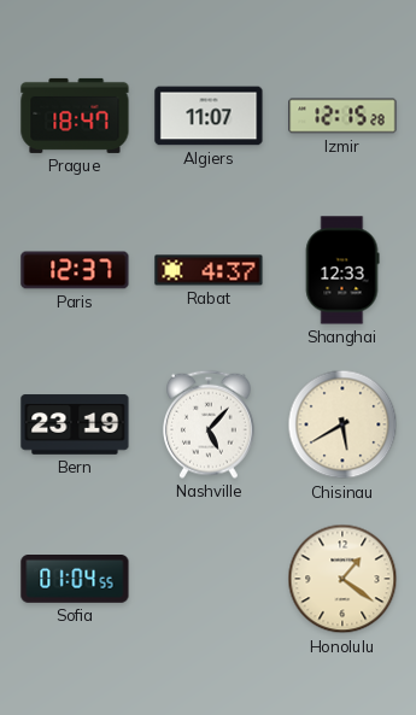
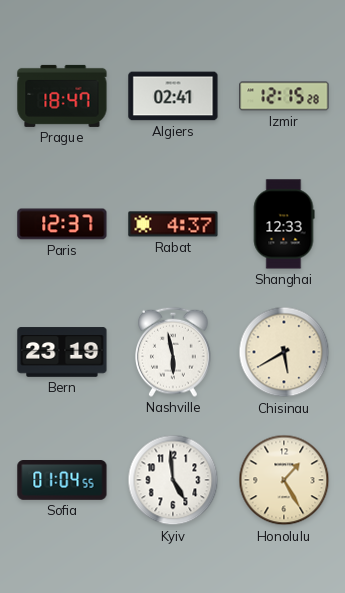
Algiers: 11:07 -> 02:41
Nashville: 5:07 -> 5:58
Kyiv: none -> 4:59
Honolulu: 1:21 -> 1:25
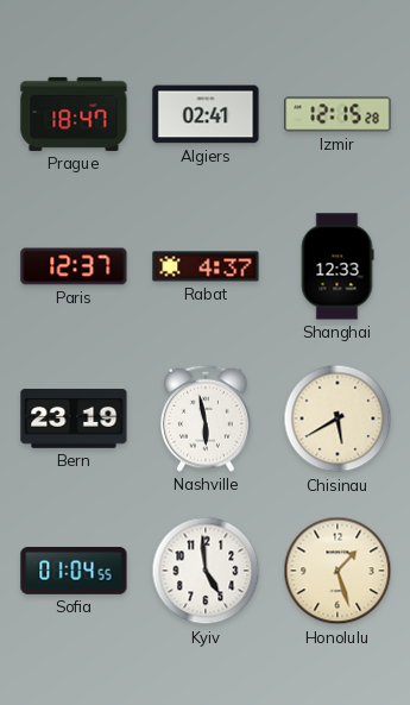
Honolulu: 1:25 -> 1:27
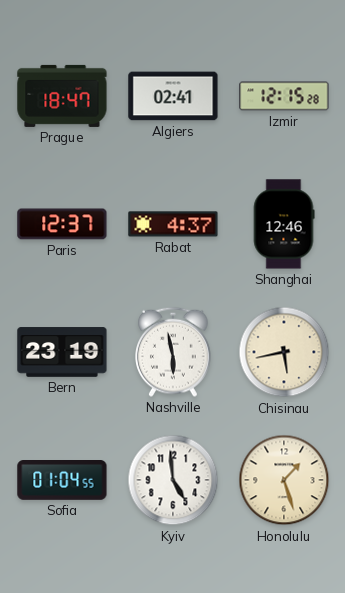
Shanghai: 12:33 -> 12:46
Chisinau: 5:40 -> 5:43
